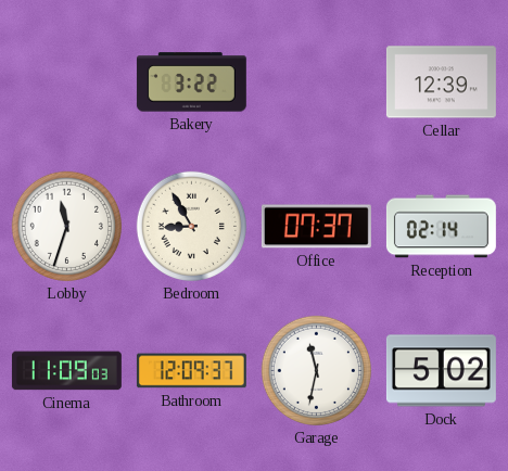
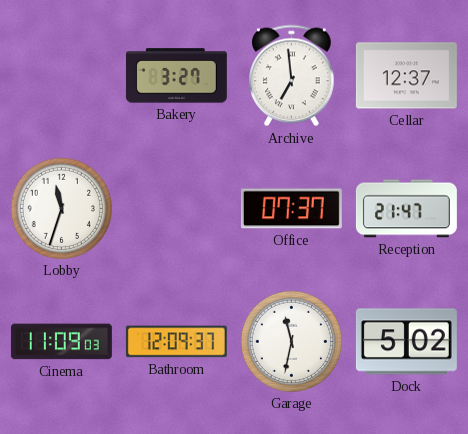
Bakery: 3:22 -> 3:27
Archive: none -> 6:59
Cellar: 12:39 -> 12:37
Bedroom: 8:55 -> none
Reception: 02:14 -> 21:47
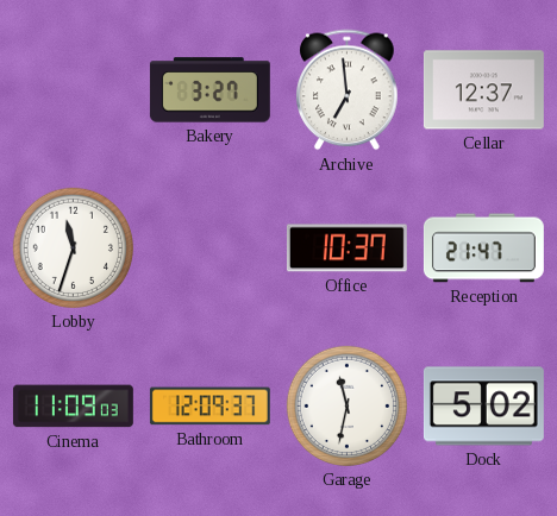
Office: 07:37 -> 10:37
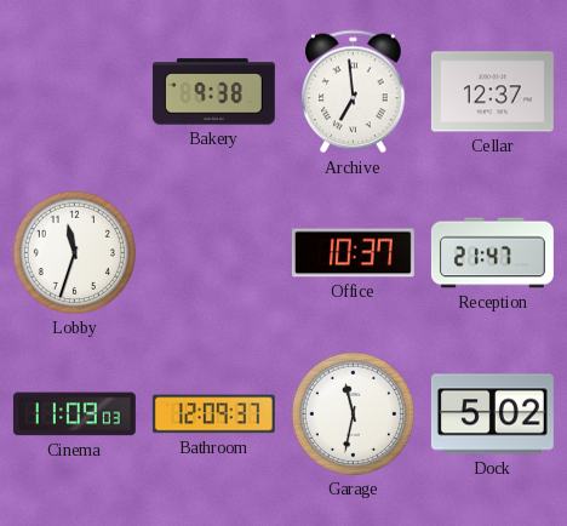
Bakery: 3:27 -> 9:38
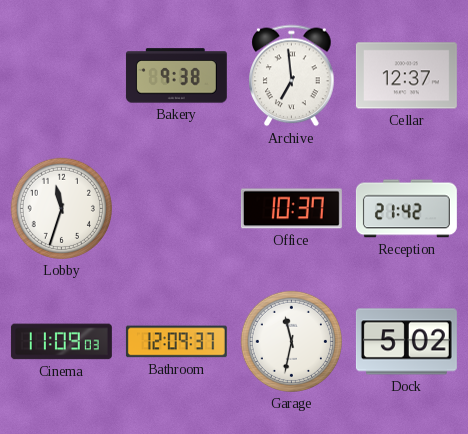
Reception: 21:47 -> 21:42
